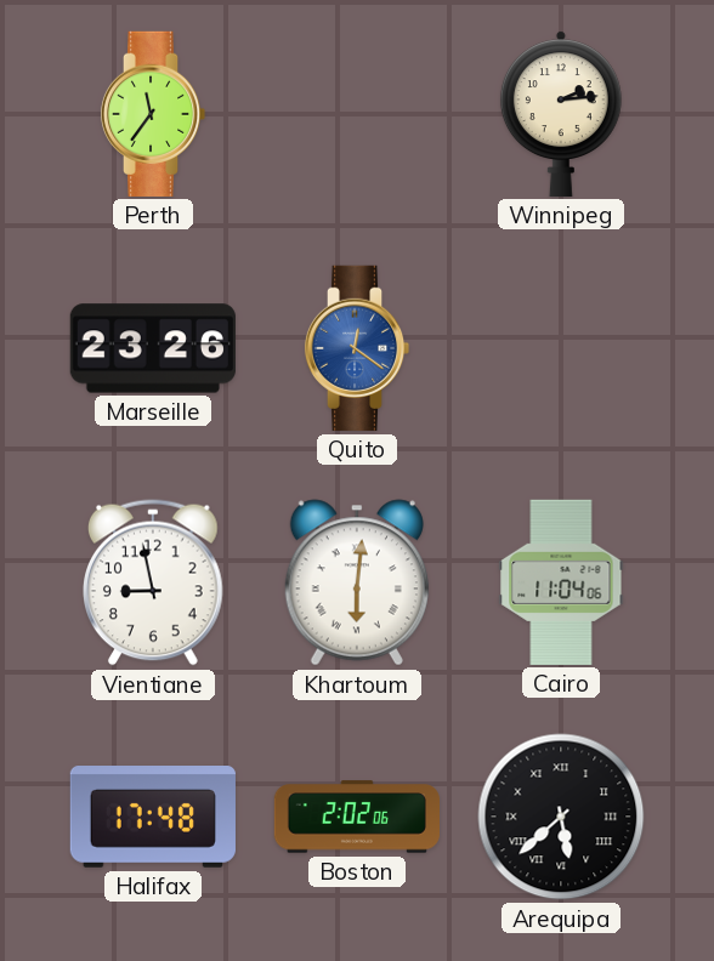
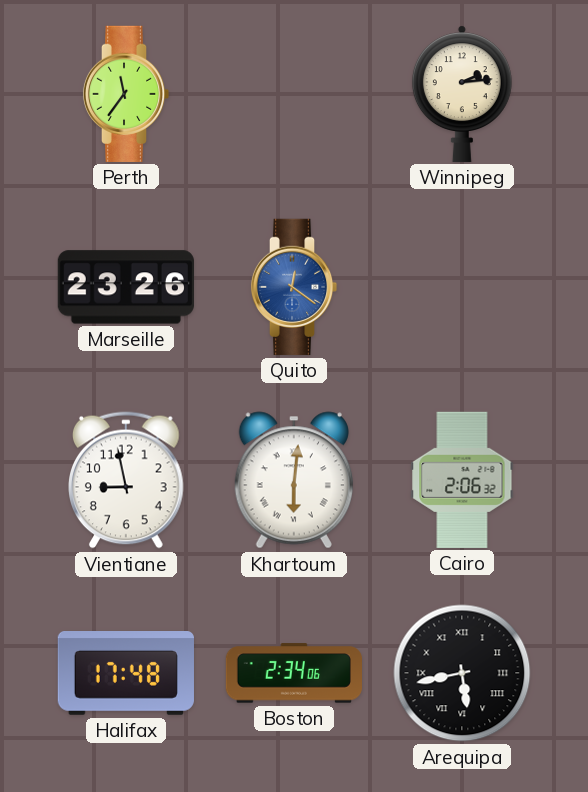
Cairo: 11:04 -> 2:06
Boston: 2:02 -> 2:34
Arequipa: 5:38 -> 5:43
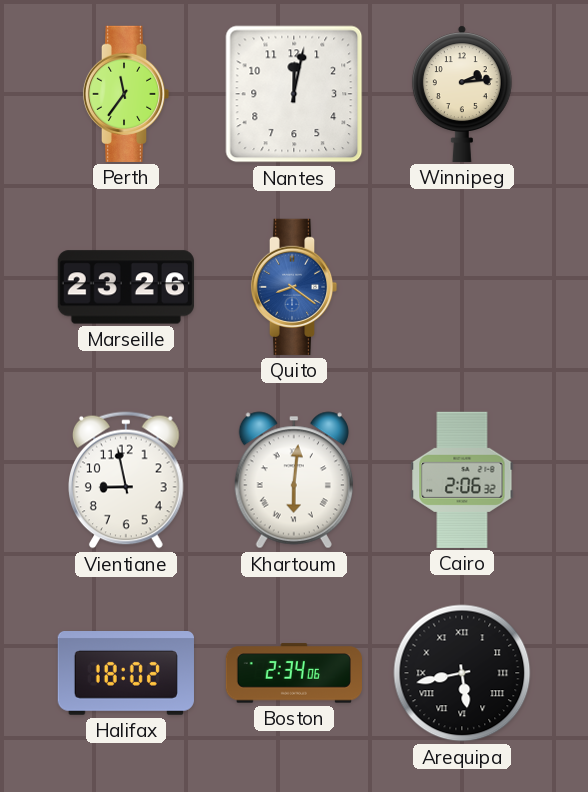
Nantes: none -> 12:02
Quito: 12:21 -> 8:21
Halifax: 17:48 -> 18:02
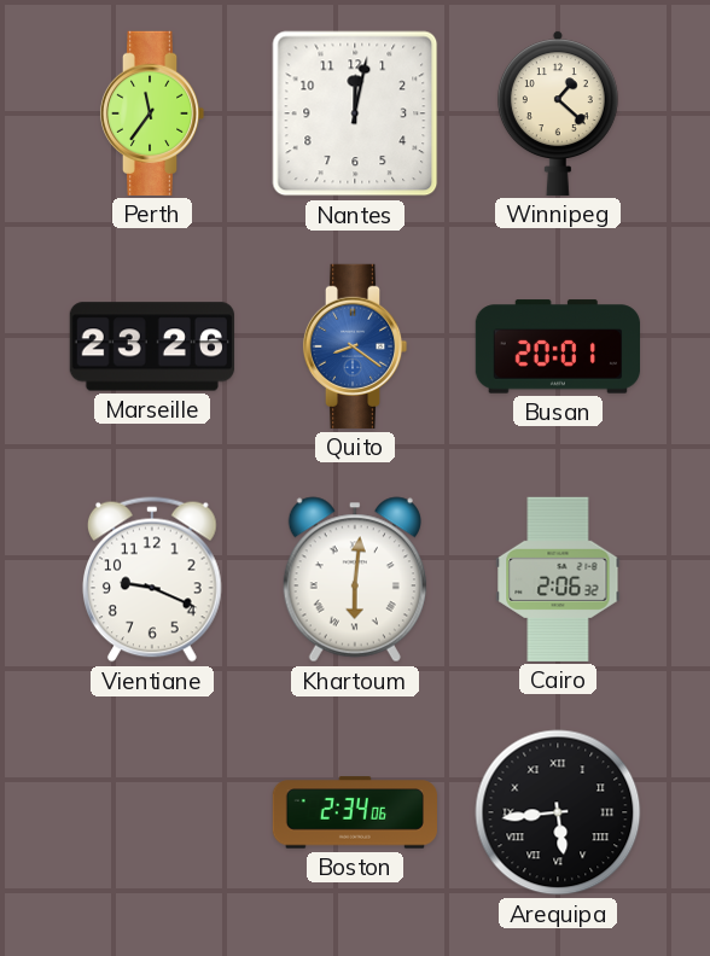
Winnipeg: 2:14 -> 1:22
Busan: none -> 20:01
Vientiane: 8:58 -> 9:19
Halifax: 18:02 -> none
Arequipa: 5:43 -> 5:44
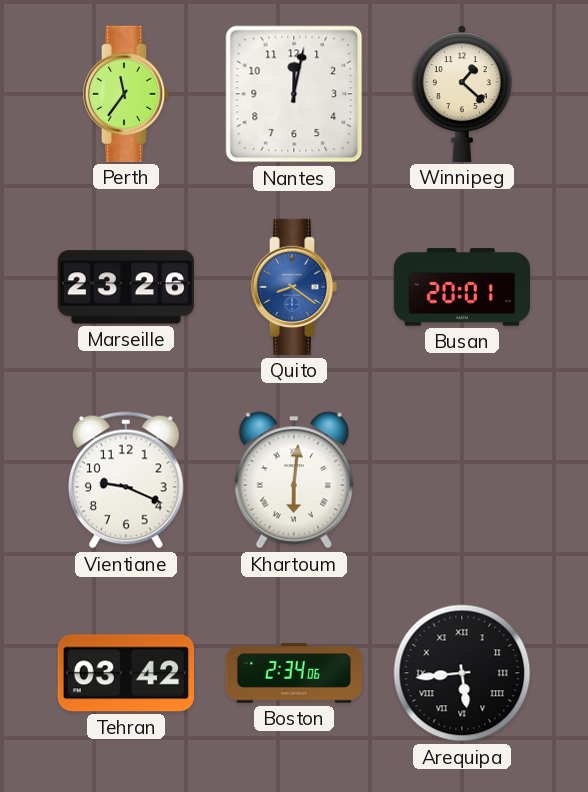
Cairo: 2:06 -> none
Tehran: none -> 03:42
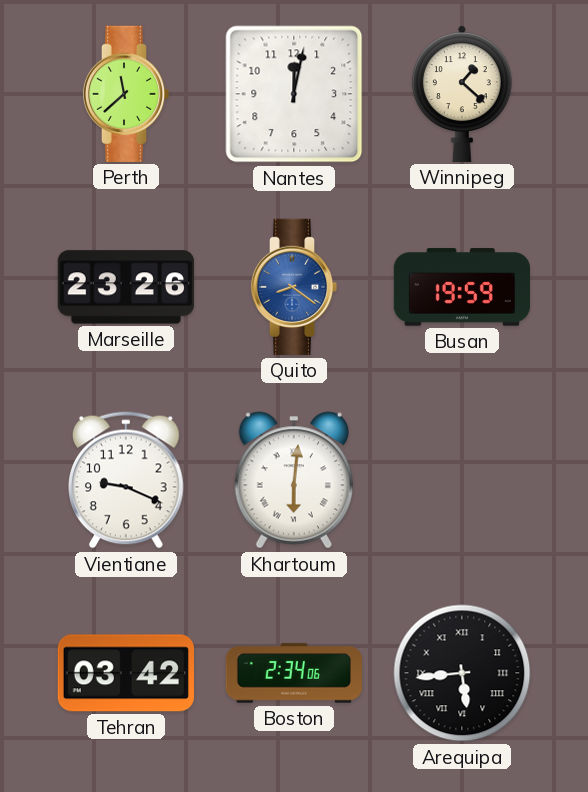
Perth: 11:36 -> 11:38
Busan: 20:01 -> 19:59
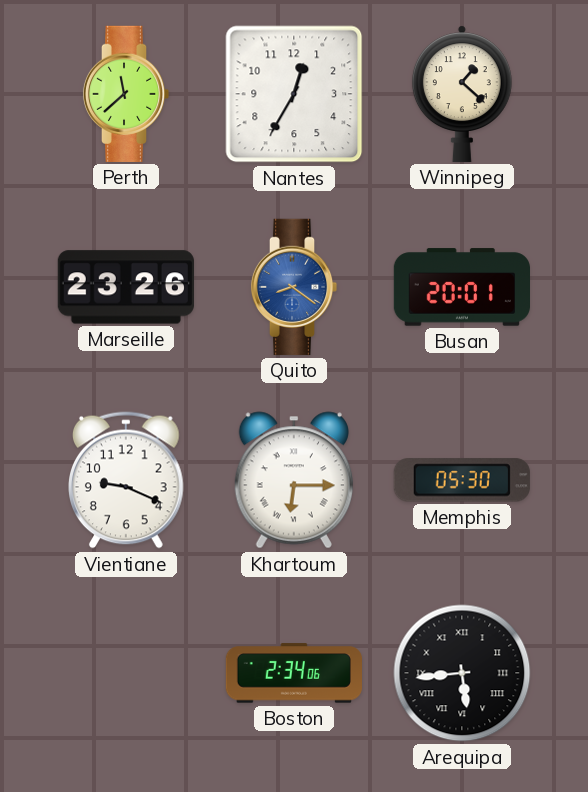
Nantes: 12:02 -> 12:35
Busan: 19:59 -> 20:01
Khartoum: 6:01 -> 6:15
Memphis: none -> 05:30
Tehran: 03:42 -> none
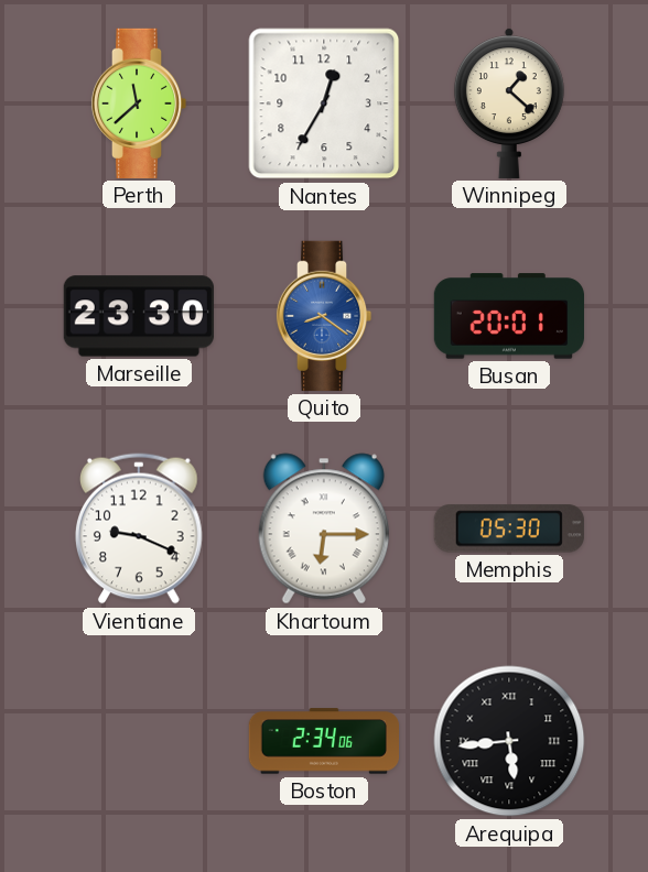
Marseille: 23:26 -> 23:30
